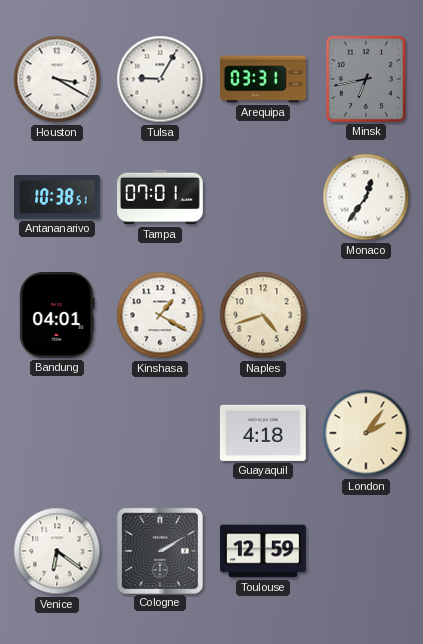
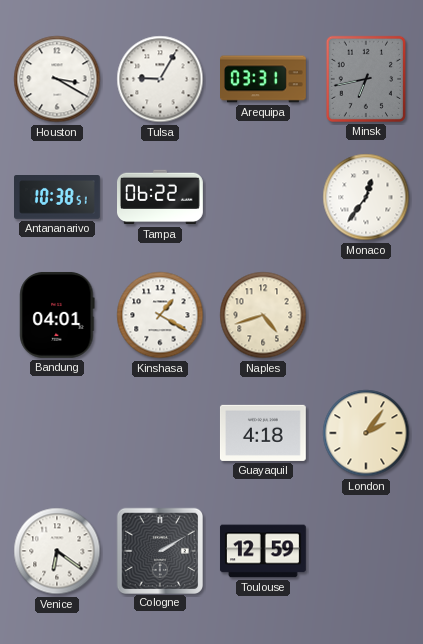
Tampa: 07:01 -> 06:22
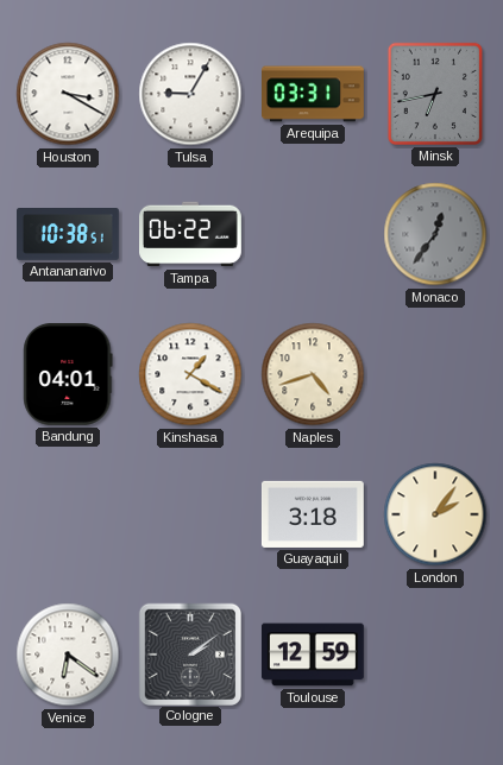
Monaco dial: white -> grey
Guayaquil: 4:18 -> 3:18
Cologne: 2:10 -> 2:09
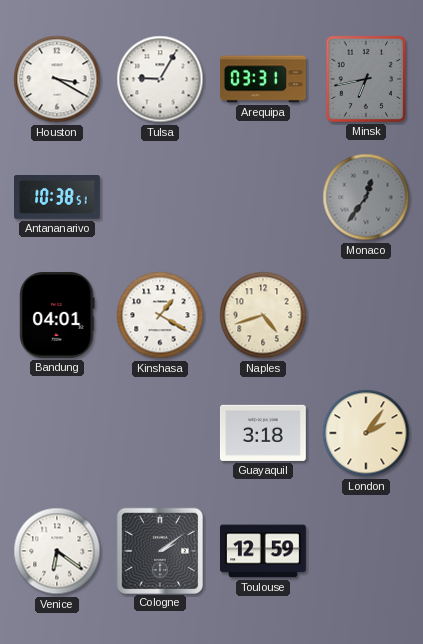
Tampa: 06:22 -> none
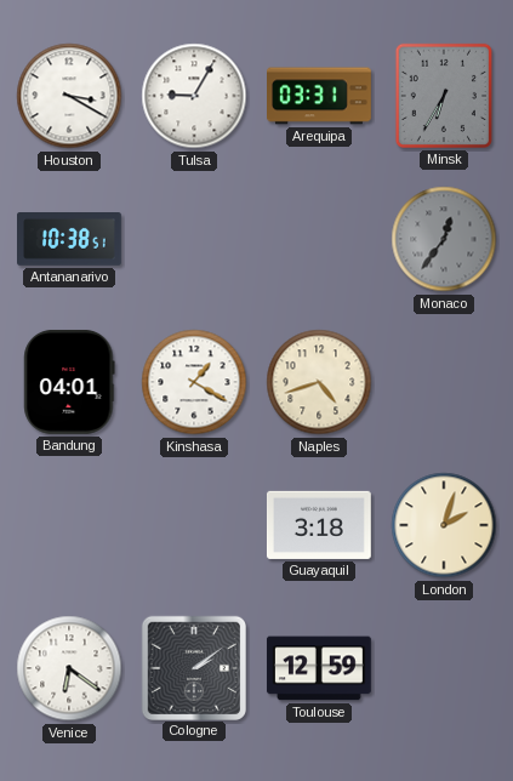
Minsk: 6:43 -> 6:35
London: 2:06 -> 2:03
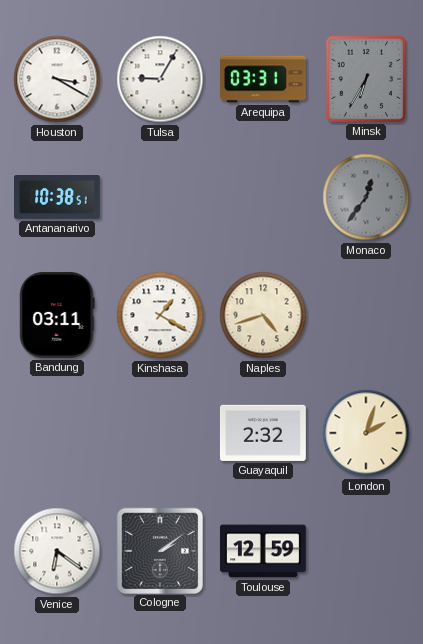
Bandung: 04:01 -> 03:11
Guayaquil: 3:18 -> 2:32
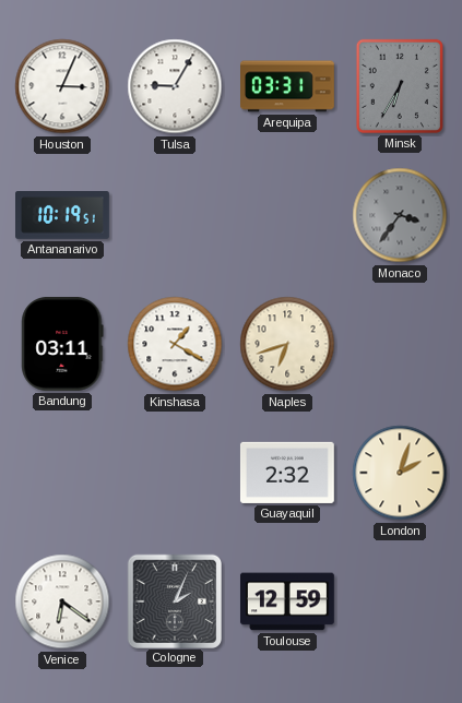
Houston: 3:20 -> 3:04
Antananarivo: 10:38 -> 10:19
Monaco: 12:36 -> 3:36
Naples: 4:42 -> 6:42
Cologne: 2:09 -> 2:04
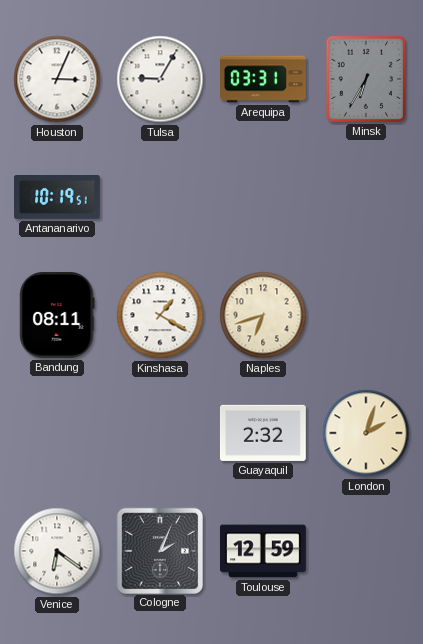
Monaco: 3:36 -> none
Bandung: 03:11 -> 08:11
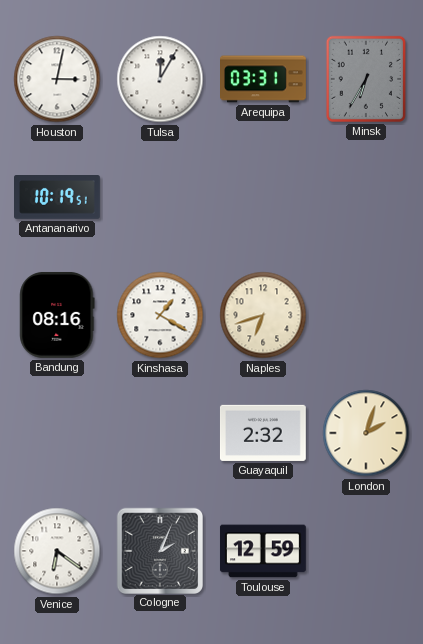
Houston: 3:04 -> 3:02
Tulsa: 9:05 -> 12:05
Bandung: 08:11 -> 08:16
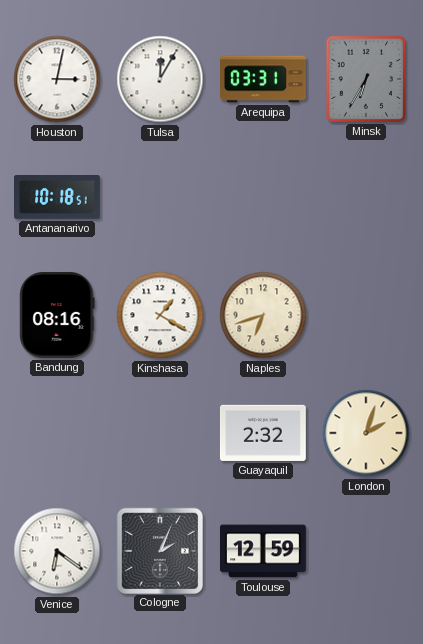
Antananarivo: 10:19 -> 10:18
